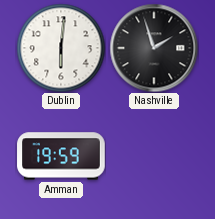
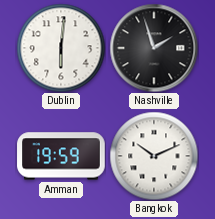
Bangkok: none -> 10:11
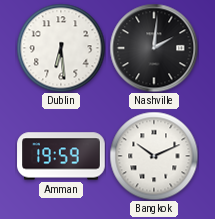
Dublin: 6:01 -> 6:29
Nashville: 1:57 -> 2:01
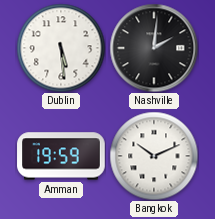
Dublin: 6:29 -> 5:29
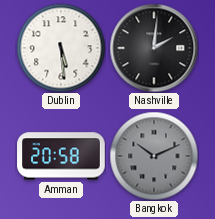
Amman: 19:59 -> 20:58
Bangkok dial: white -> grey
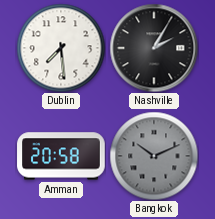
Dublin: 5:29 -> 7:29
Nashville: 2:01 -> 2:05
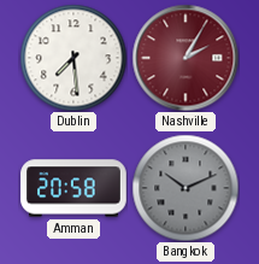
Nashville dial: black -> burgundy
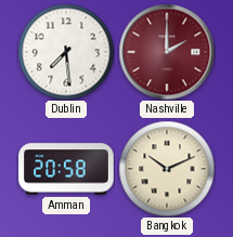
Nashville: 2:05 -> 2:00
Bangkok dial: grey -> cream
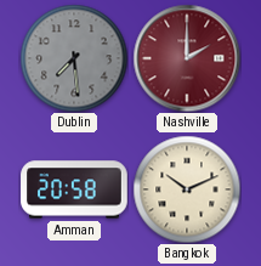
Dublin dial: white -> grey
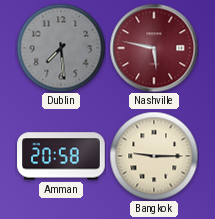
Nashville: 2:00 -> 5:47
Bangkok: 10:11 -> 9:15
